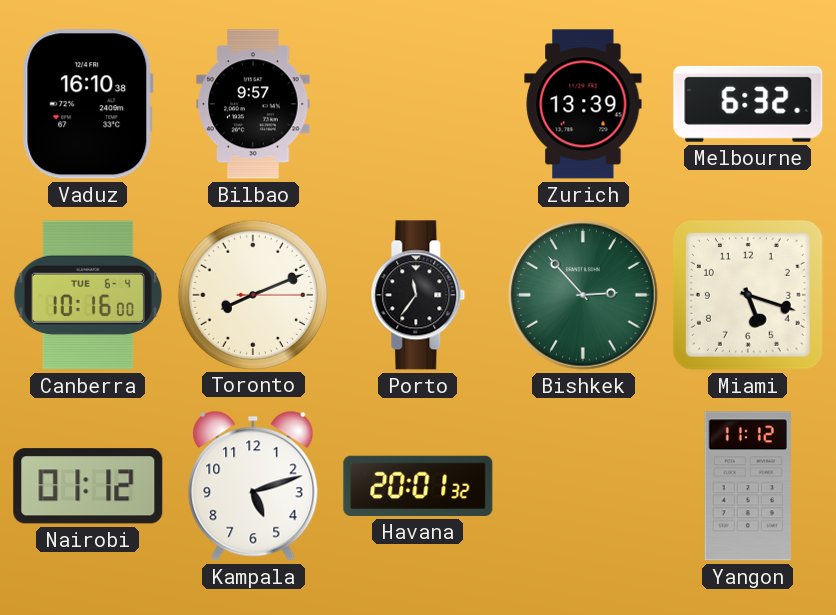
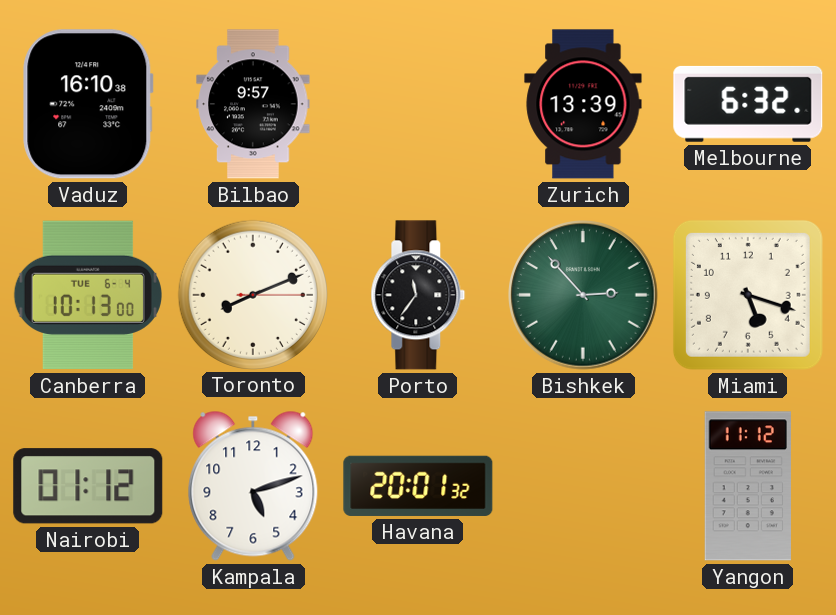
Canberra: 10:16 -> 10:13
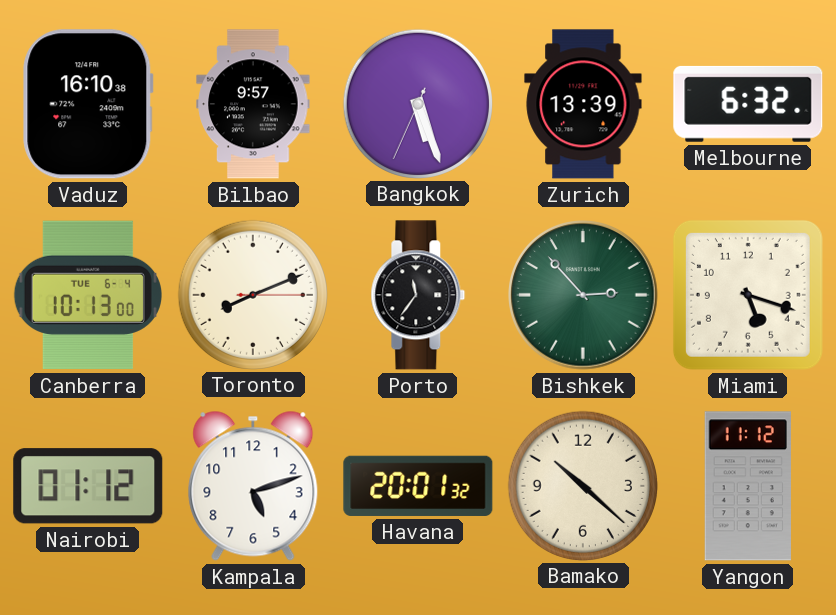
Bangkok: none -> 5:26
Bamako: none -> 10:22
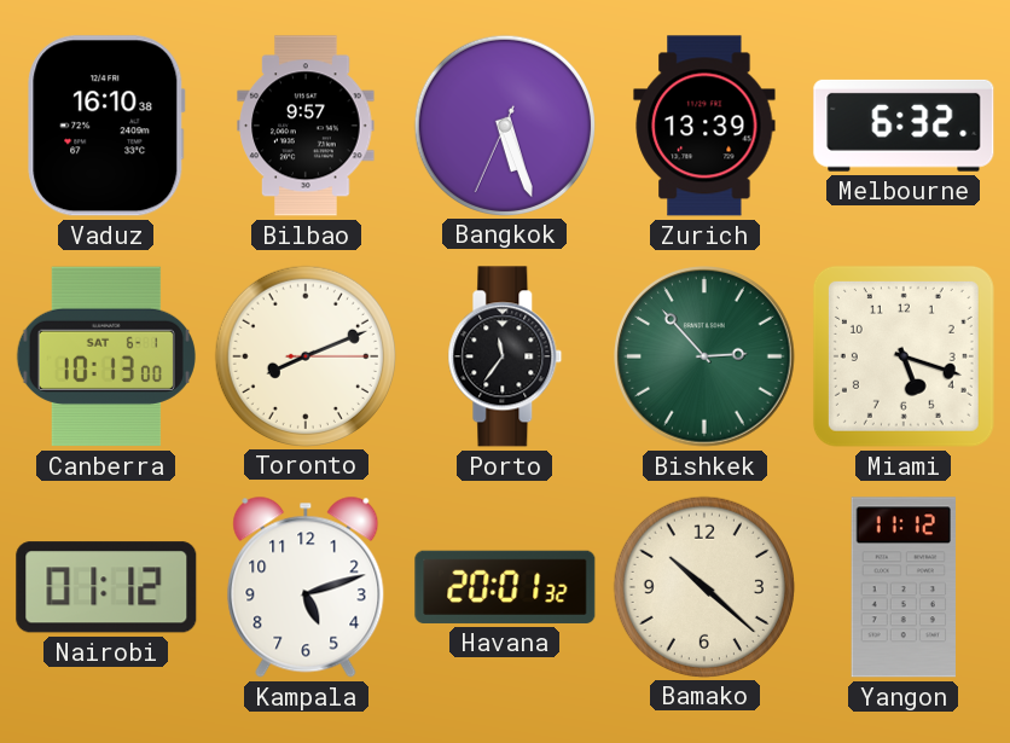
Canberra date: TUE 6-4 -> SAT 6-1
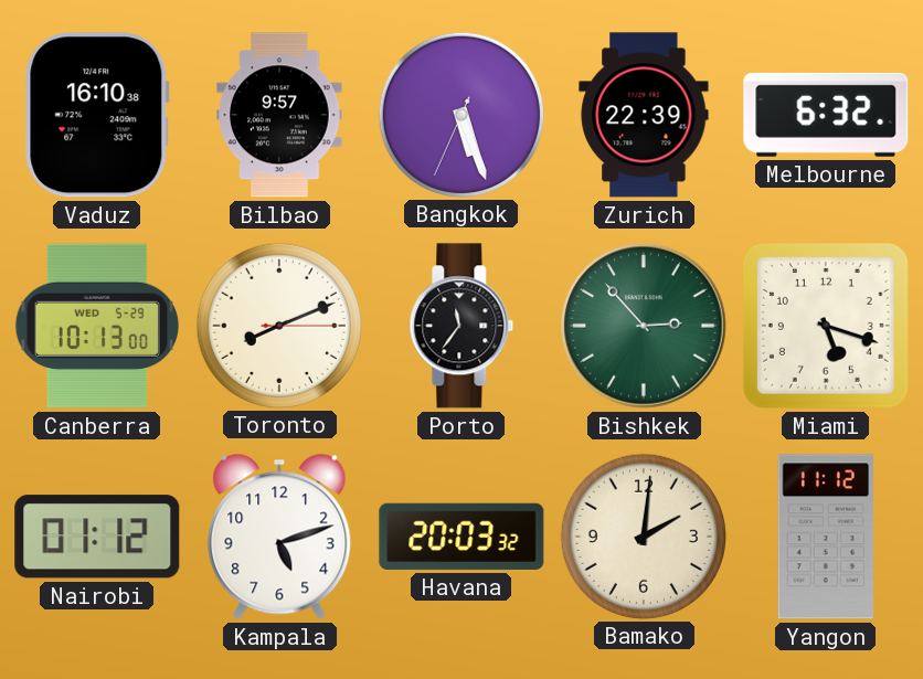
Zurich: 13:39 -> 22:39
Canberra date: SAT 6-1 -> WED 5-29
Havana: 20:01 -> 20:03
Bamako: 10:22 -> 2:01
